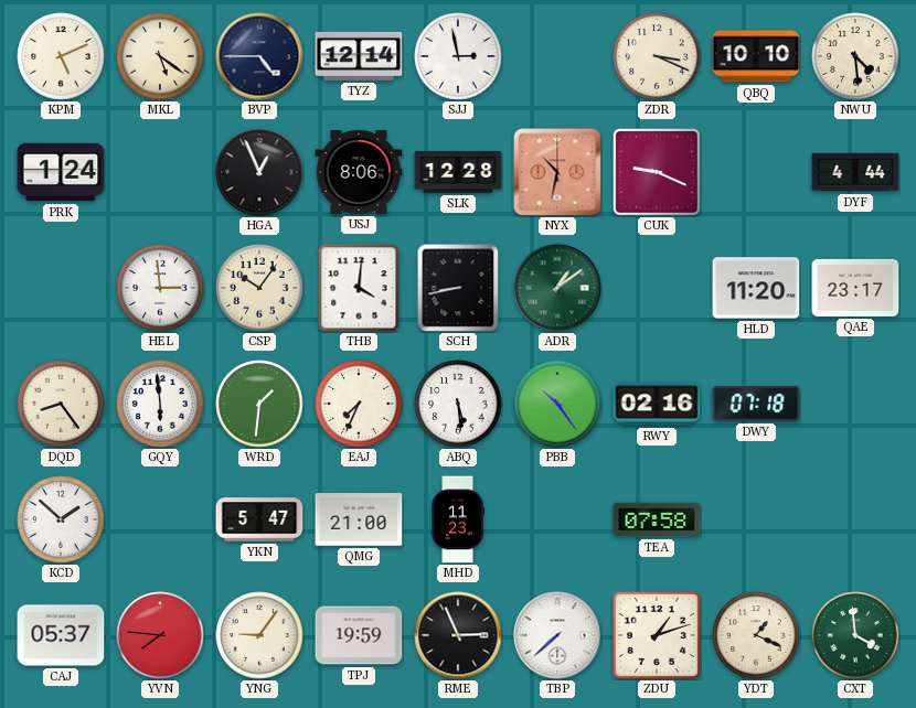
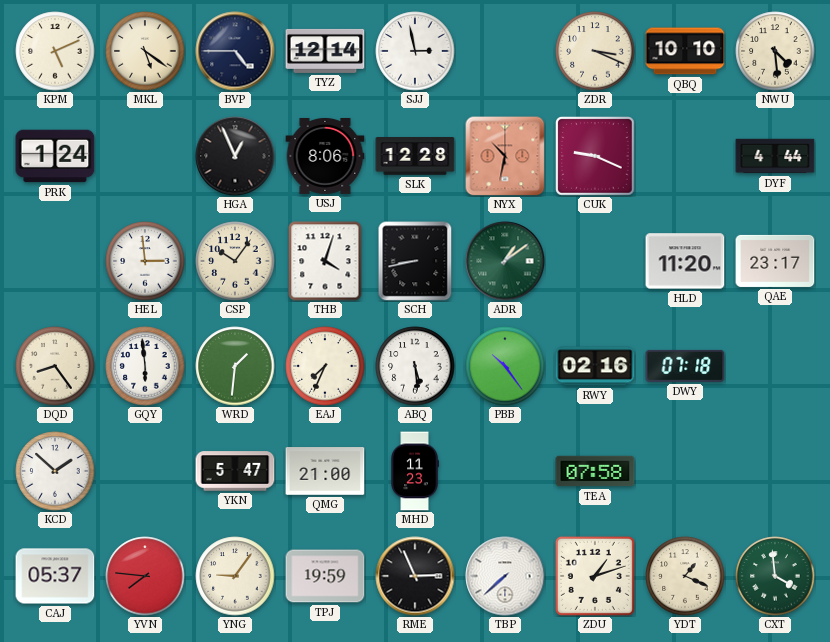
THB: 4:01 -> 4:03
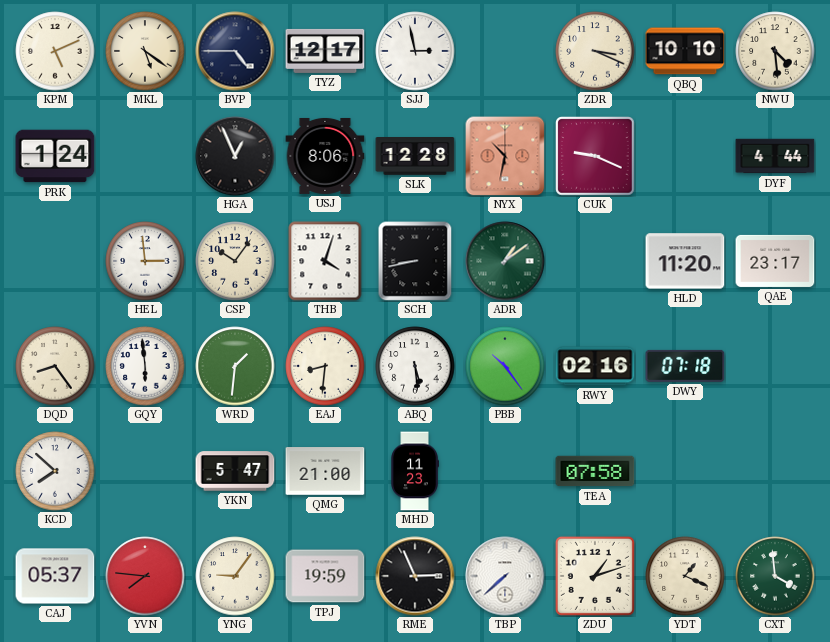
TYZ: 12:14 -> 12:17
EAJ: 7:34 -> 8:31
KCD: 1:52 -> 7:52
